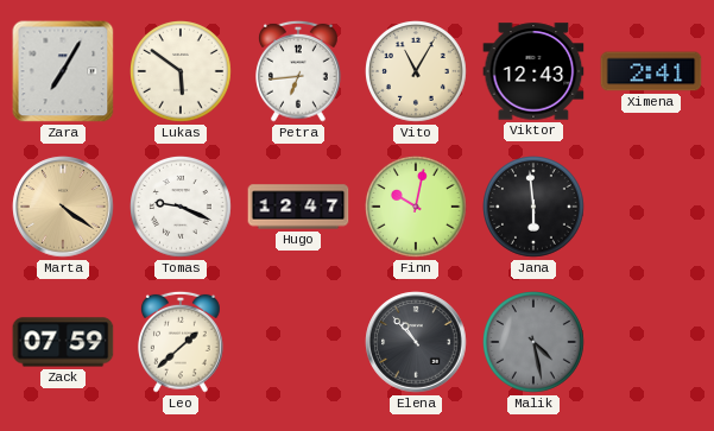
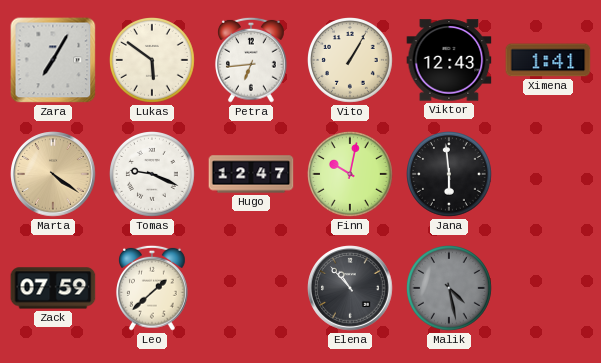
Vito: 11:05 -> 1:05
Ximena: 2:41 -> 1:41
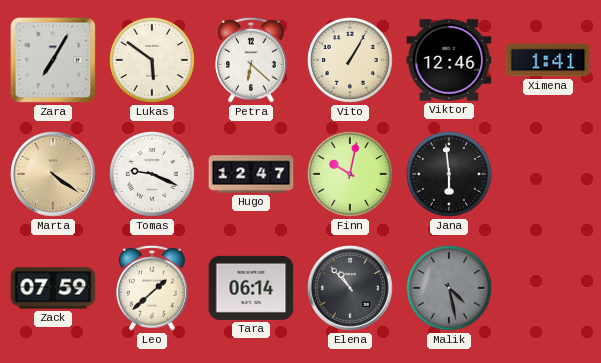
Petra: 6:44 -> 6:22
Viktor: 12:43 -> 12:46
Tara: none -> 06:14
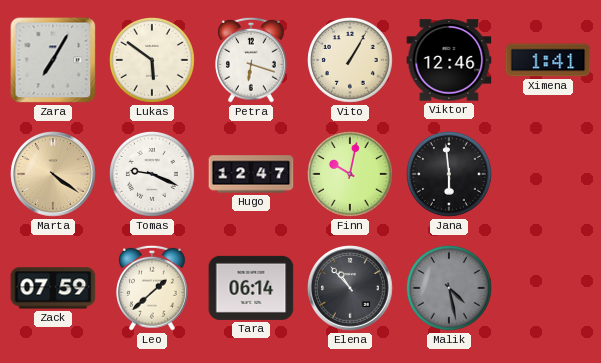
Petra: 6:22 -> 6:18
